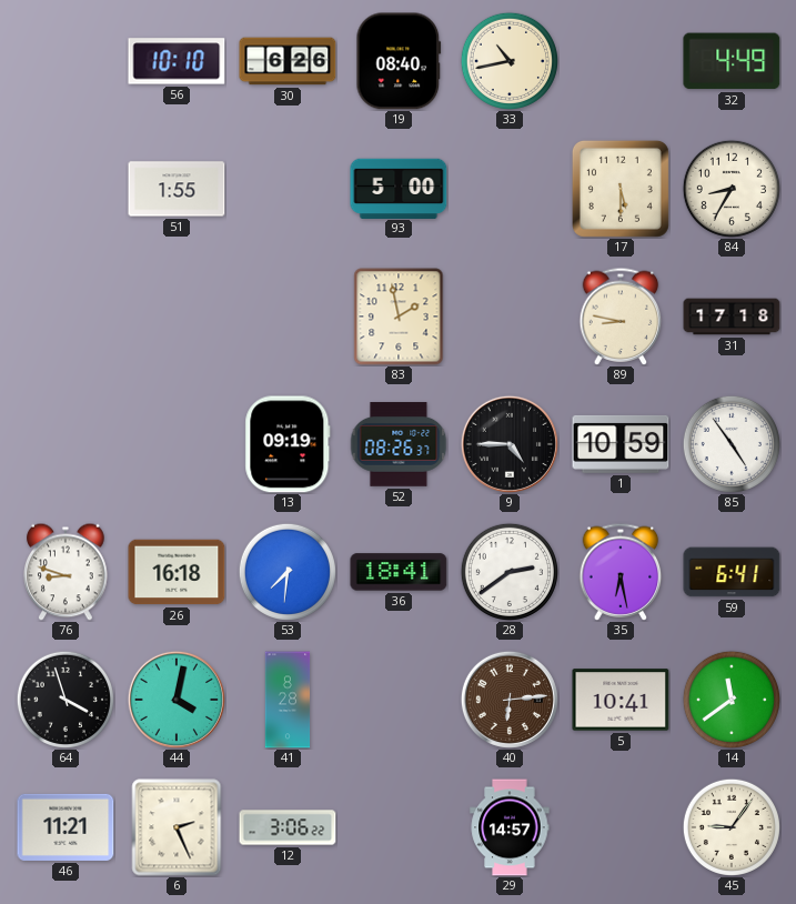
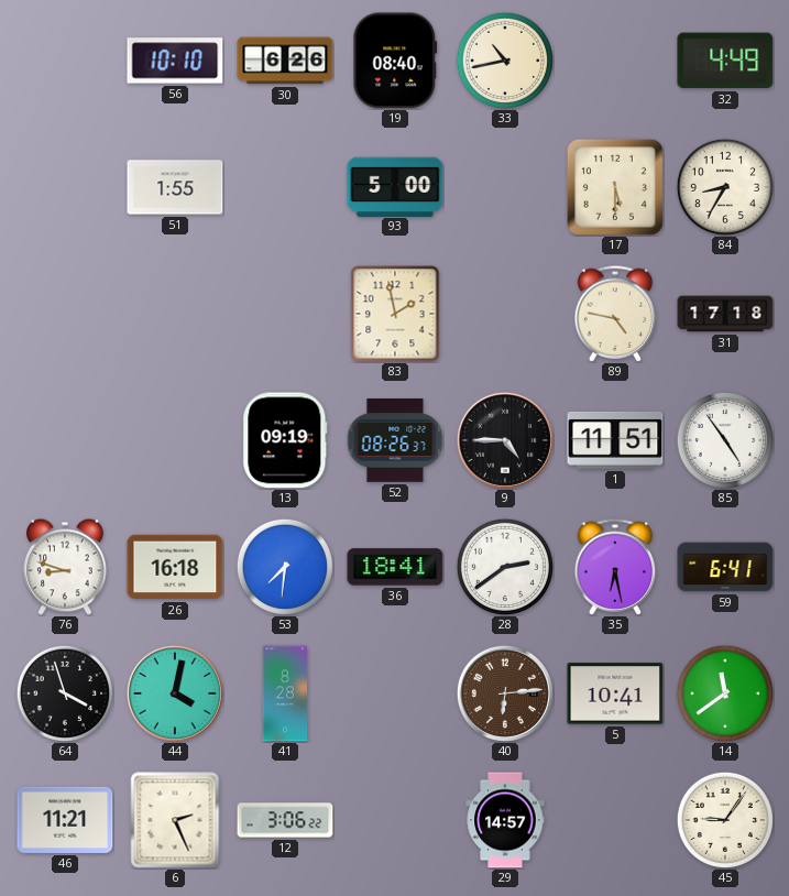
89: 8:47 -> 4:47
1: 10:59 -> 11:51
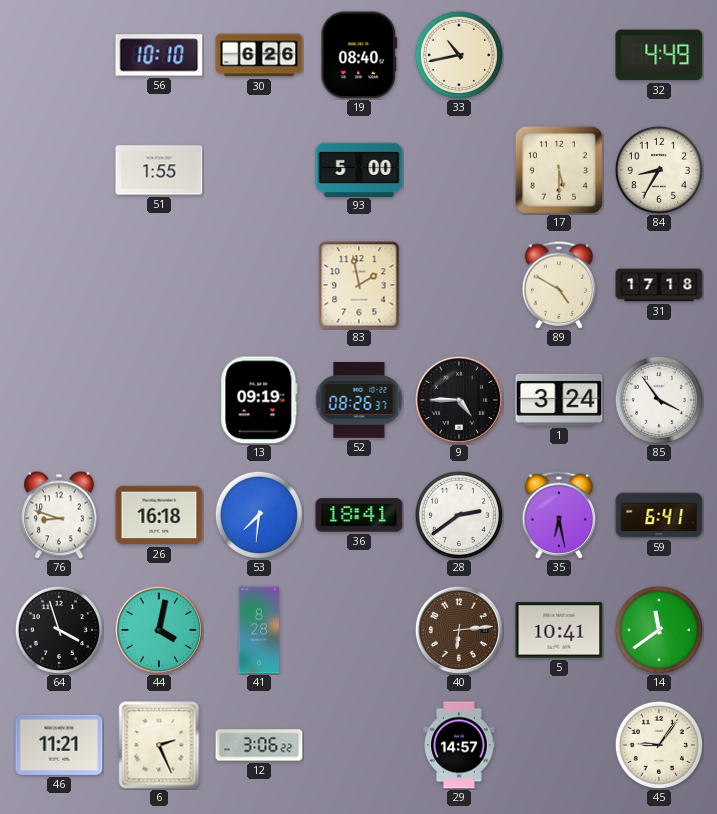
89: 4:47 -> 4:50
1: 11:51 -> 3:24
85: 4:54 -> 3:54
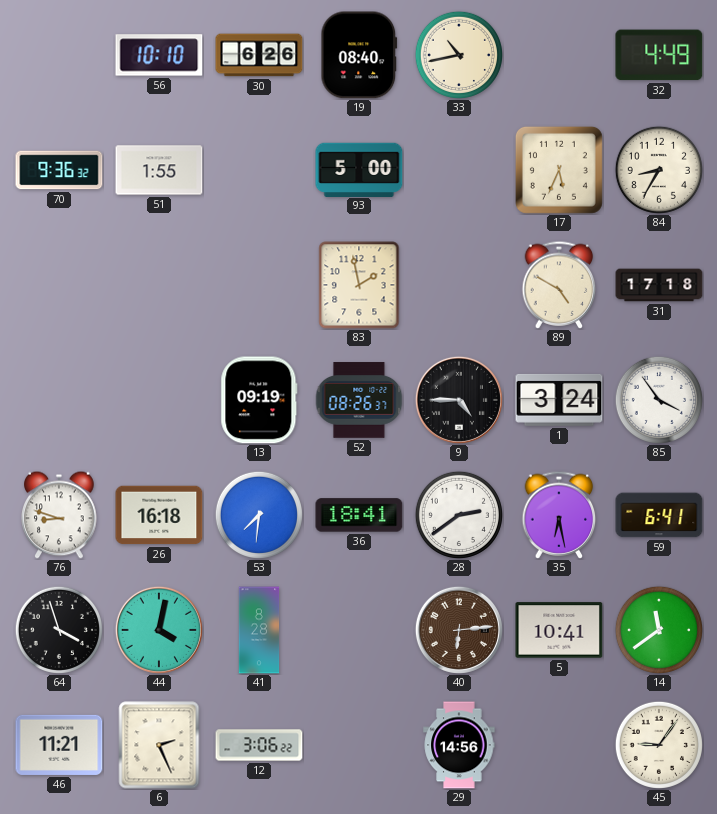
70: none -> 9:36
17: 5:30 -> 5:34
29: 14:57 -> 14:56
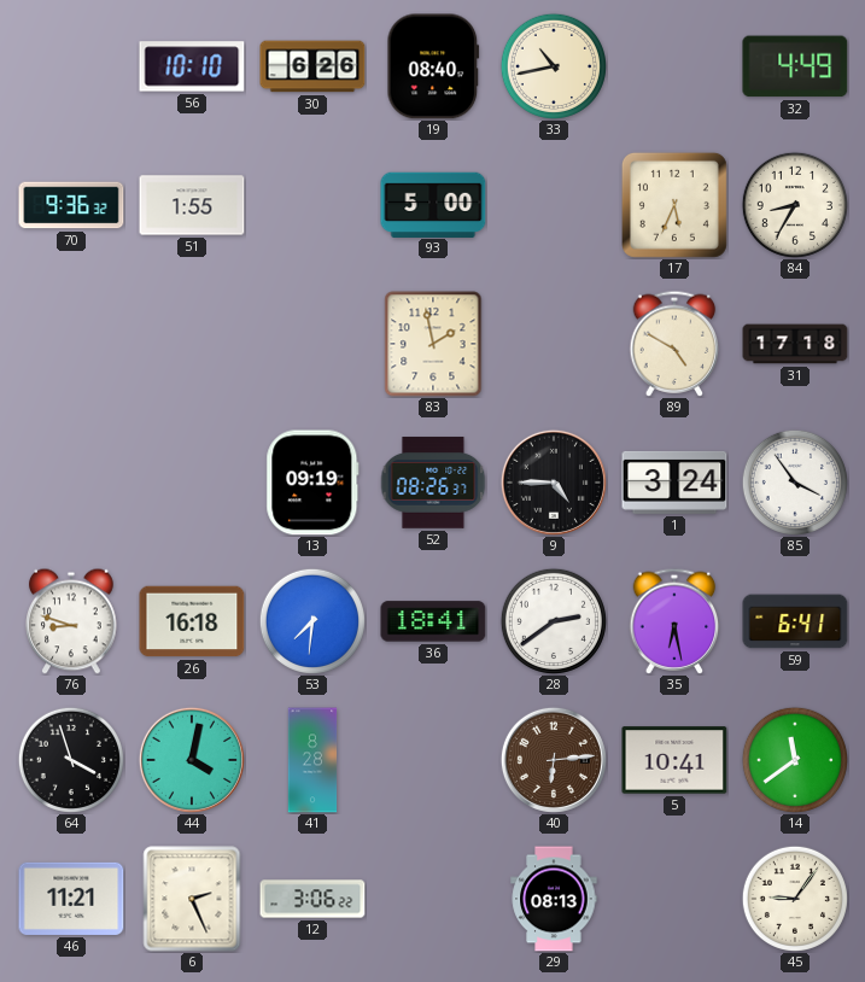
29: 14:56 -> 08:13
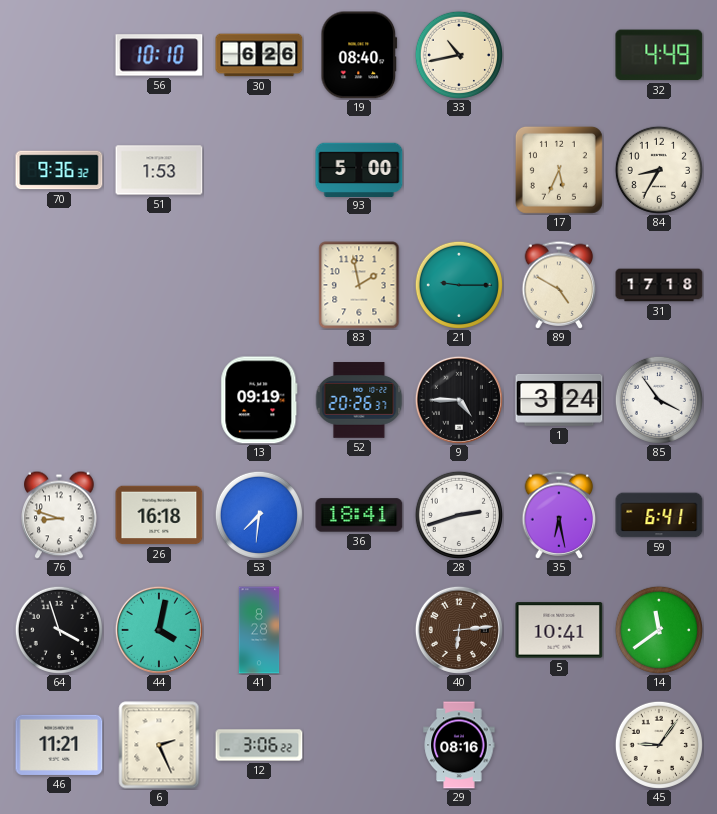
51: 1:55 -> 1:53
21: none -> 9:15
52: 08:26 -> 20:26
28: 2:39 -> 2:42
29: 08:13 -> 08:16
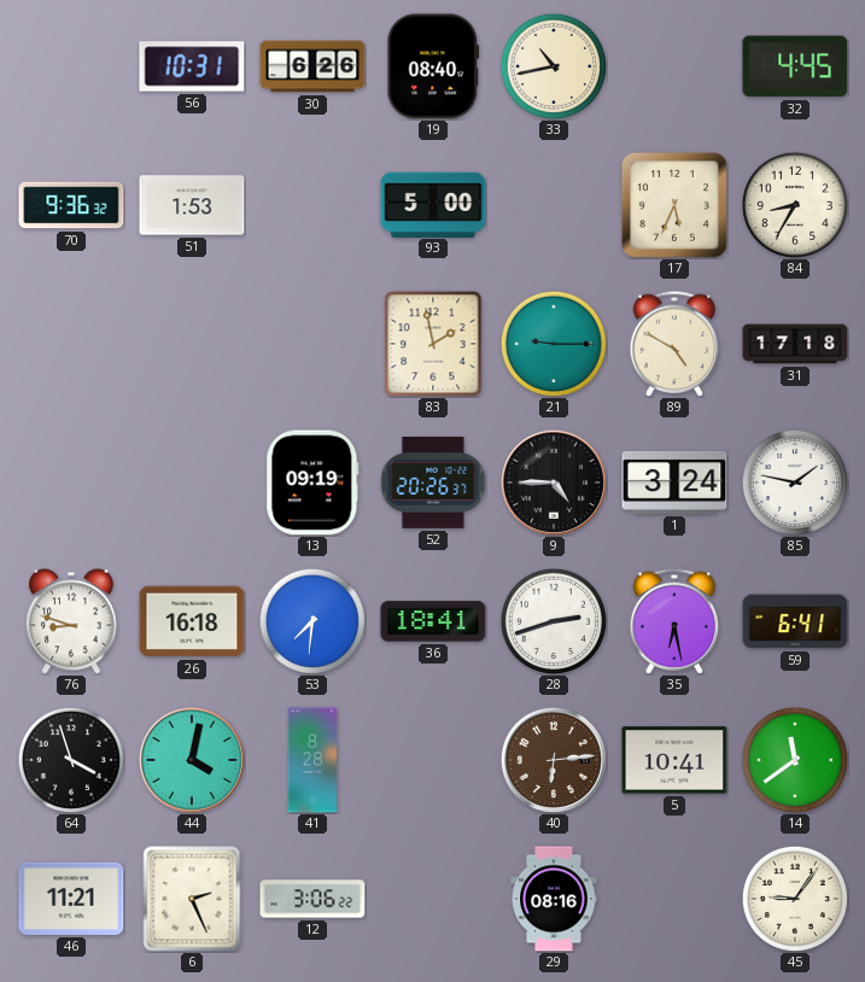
56: 10:10 -> 10:31
32: 4:49 -> 4:45
85: 3:54 -> 1:47
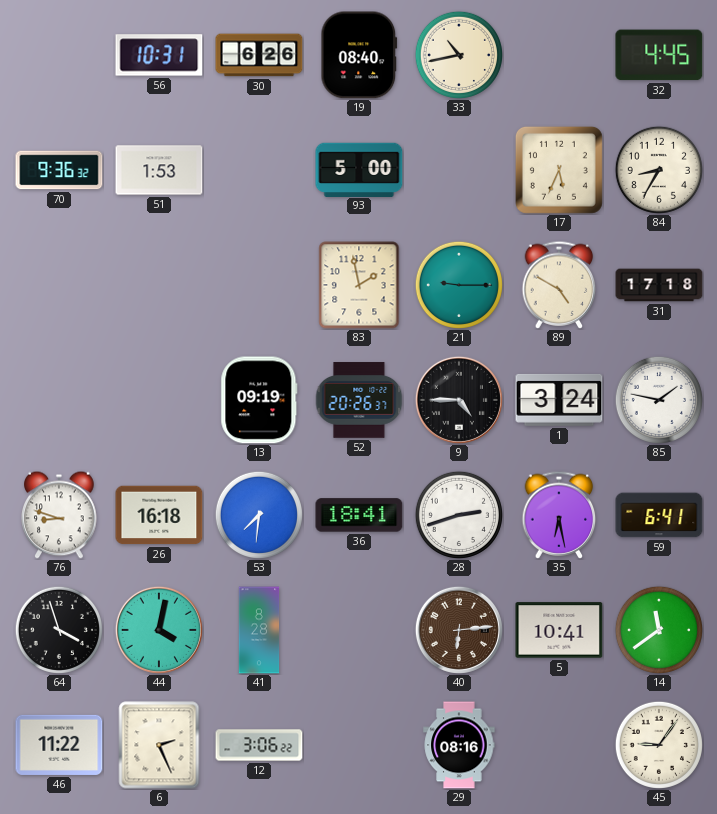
46: 11:21 -> 11:22
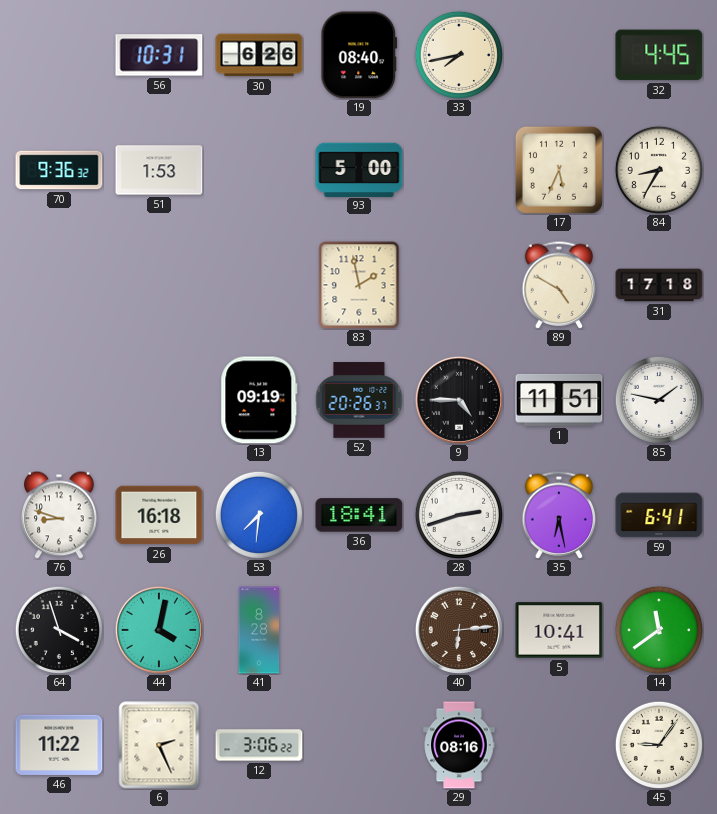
33: 10:43 -> 7:43
21: 9:15 -> none
1: 3:24 -> 11:51
